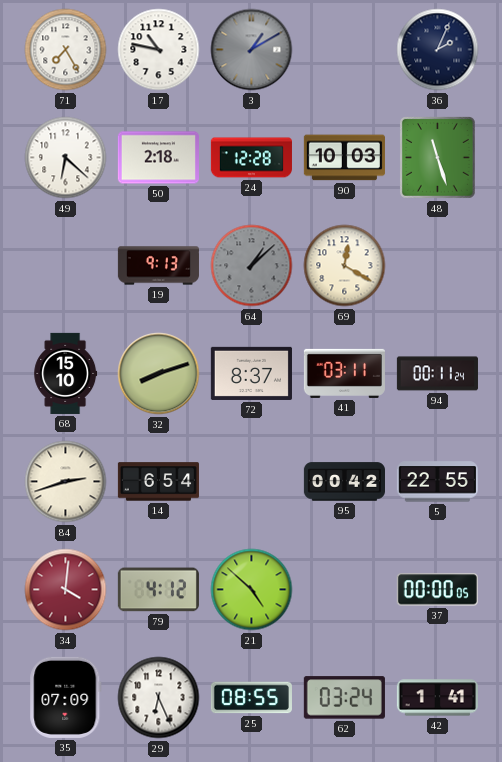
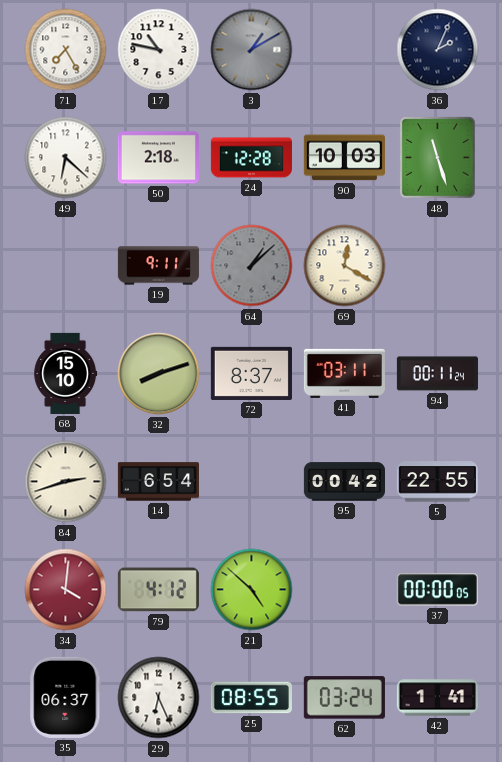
19: 9:13 -> 9:11
35: 07:09 -> 06:37
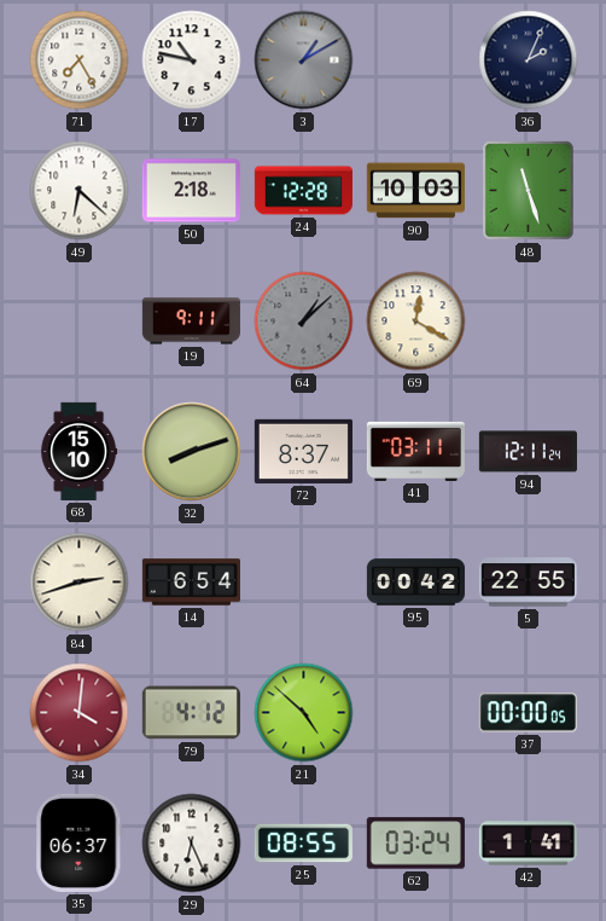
94: 00:11 -> 12:11
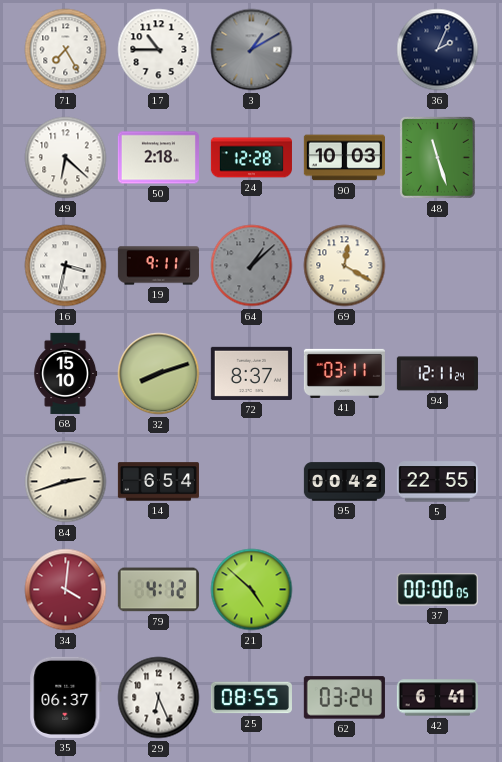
17: 10:47 -> 10:45
16: none -> 3:32
42: 1:41 -> 6:41
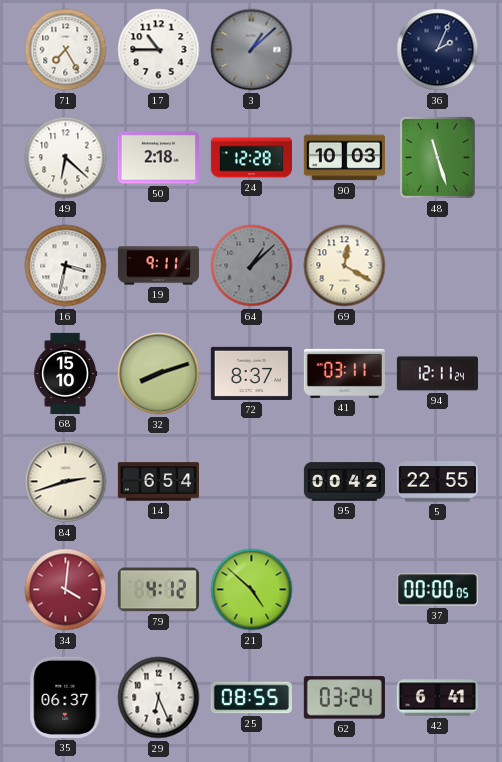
3: 1:10 -> 1:08
